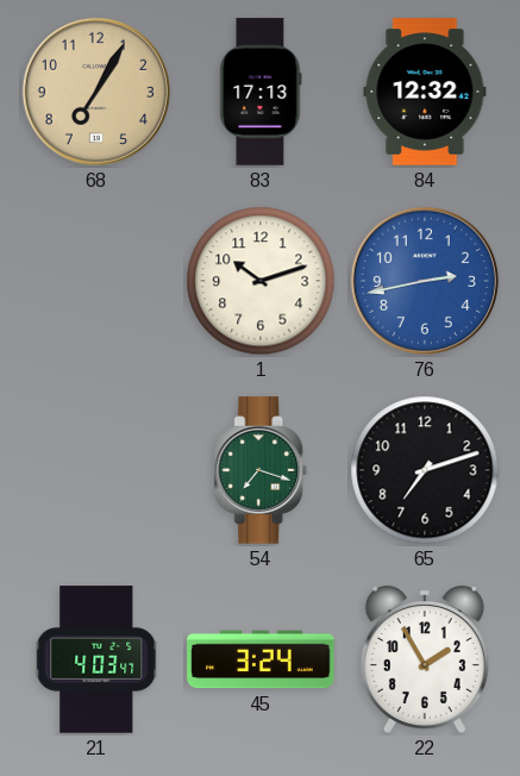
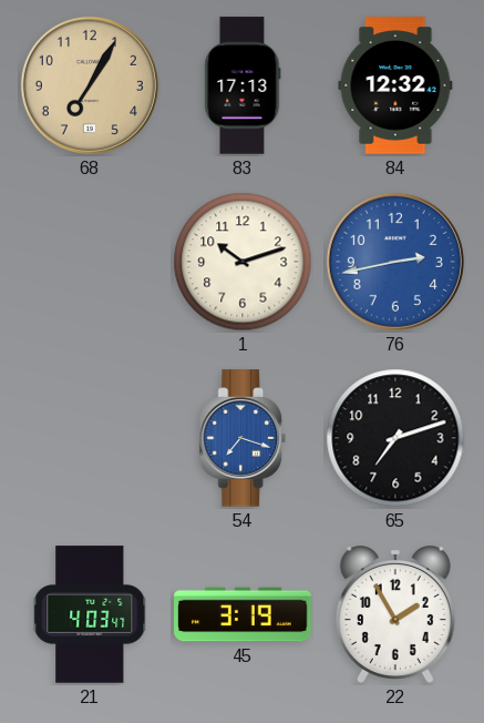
54 dial: green -> blue
45: 3:24 -> 3:19
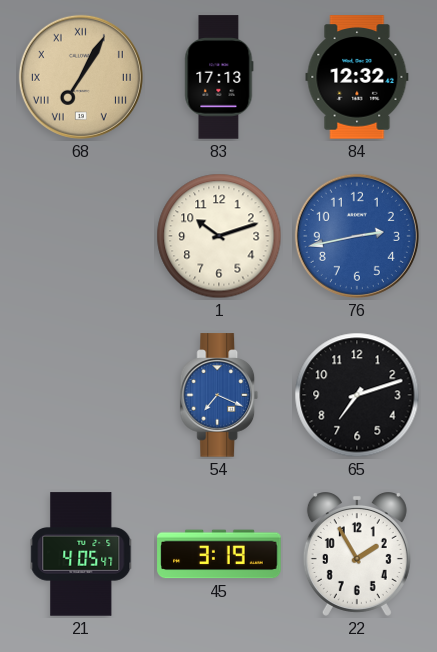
68 numerals: Arabic -> Roman
54: 7:18 -> 7:19
21: 4:03 -> 4:05
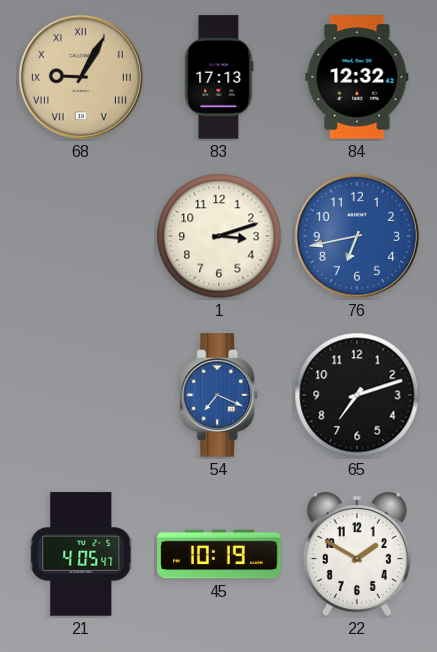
68: 7:05 -> 9:05
1: 10:12 -> 3:12
76: 2:43 -> 6:43
45: 3:19 -> 10:19
22: 1:55 -> 1:50
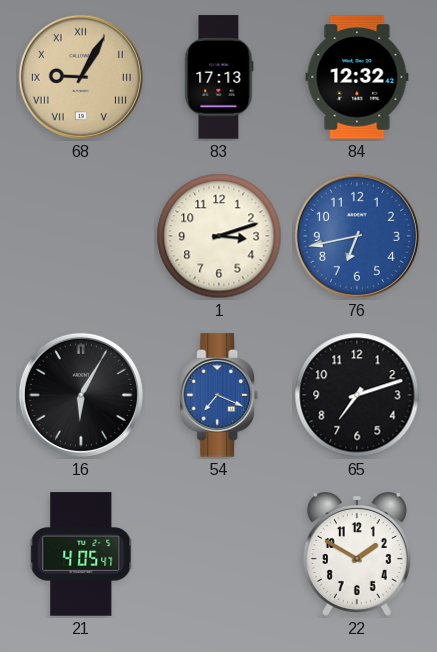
16: none -> 6:05
45: 10:19 -> none
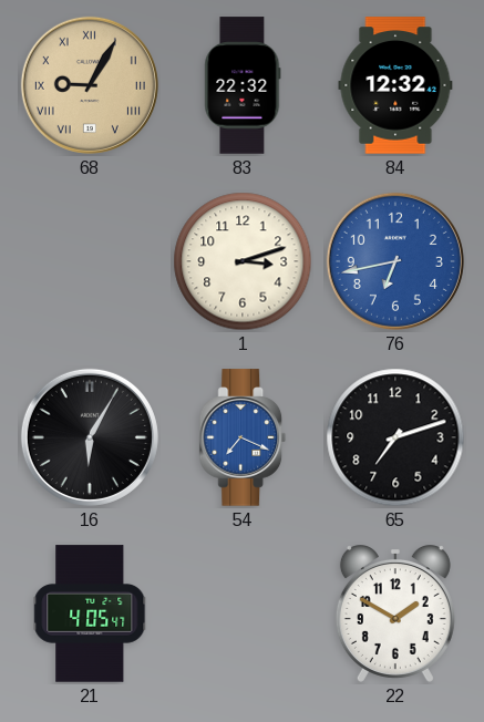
83: 17:13 -> 22:32
